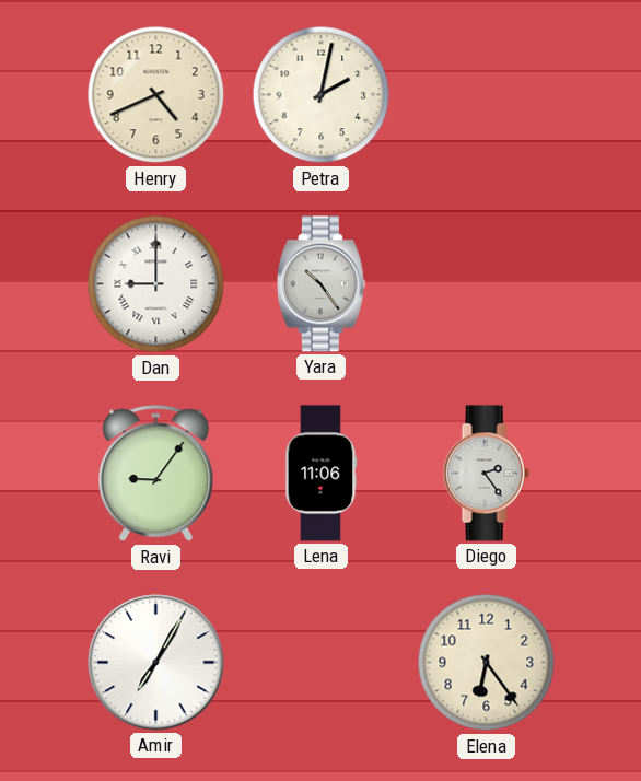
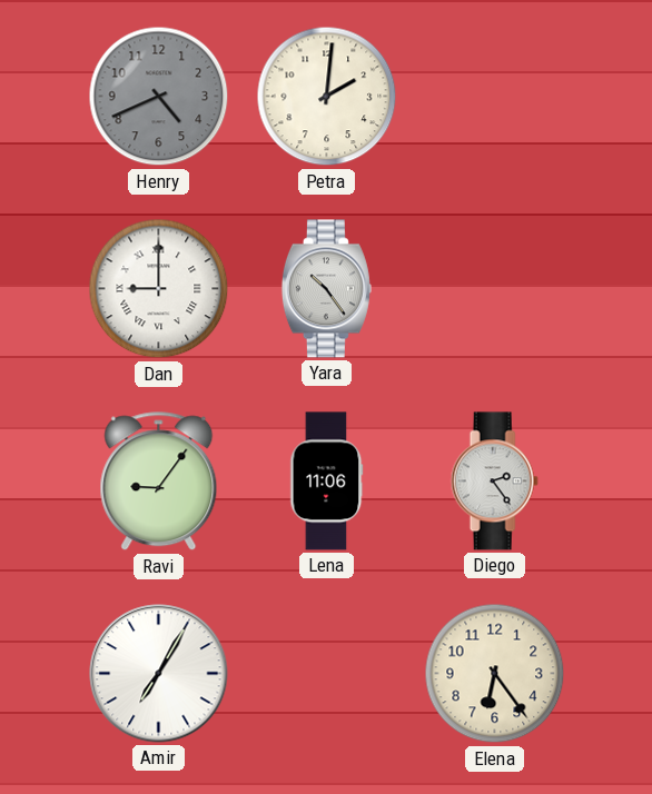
Henry dial: cream -> grey
Petra: 2:02 -> 2:01
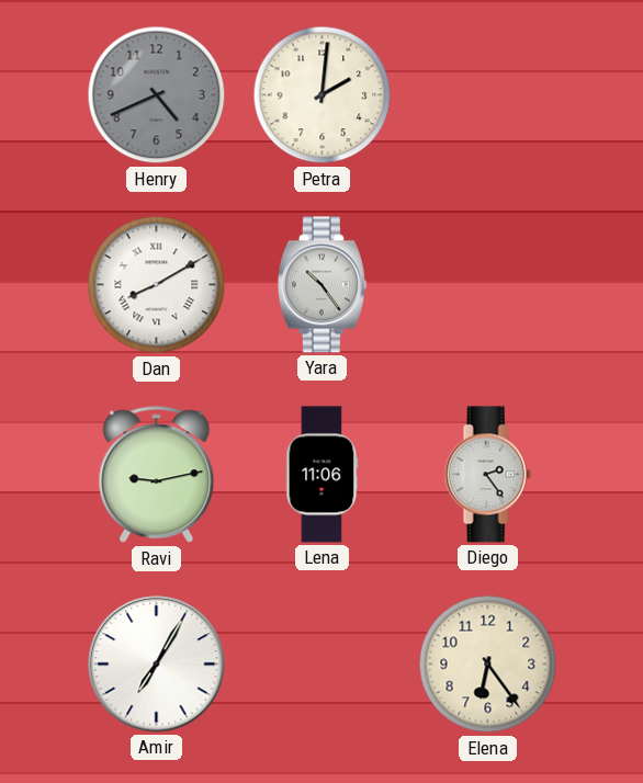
Dan: 9:00 -> 8:10
Ravi: 9:06 -> 9:13
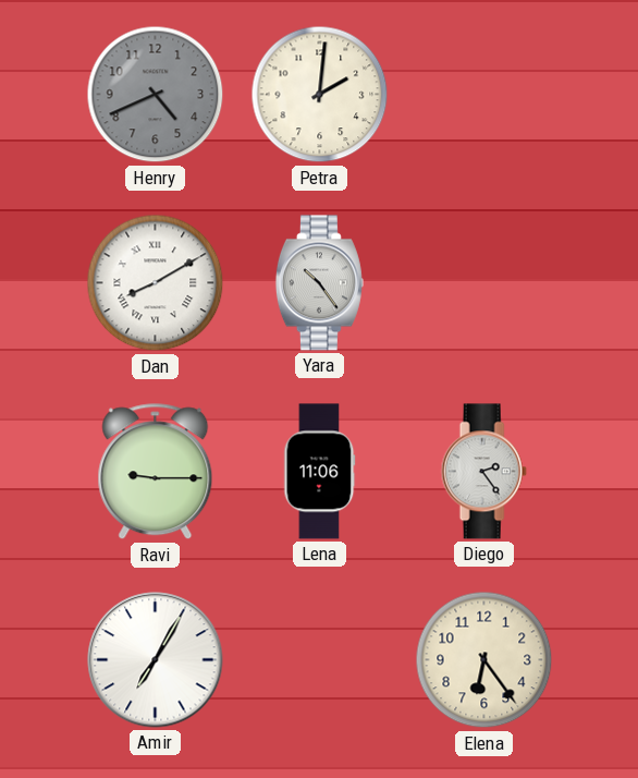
Ravi: 9:13 -> 9:15
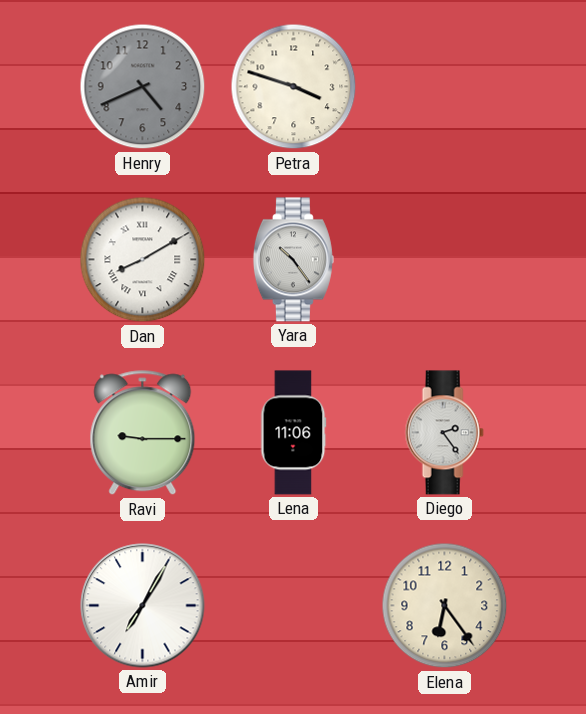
Petra: 2:01 -> 3:48
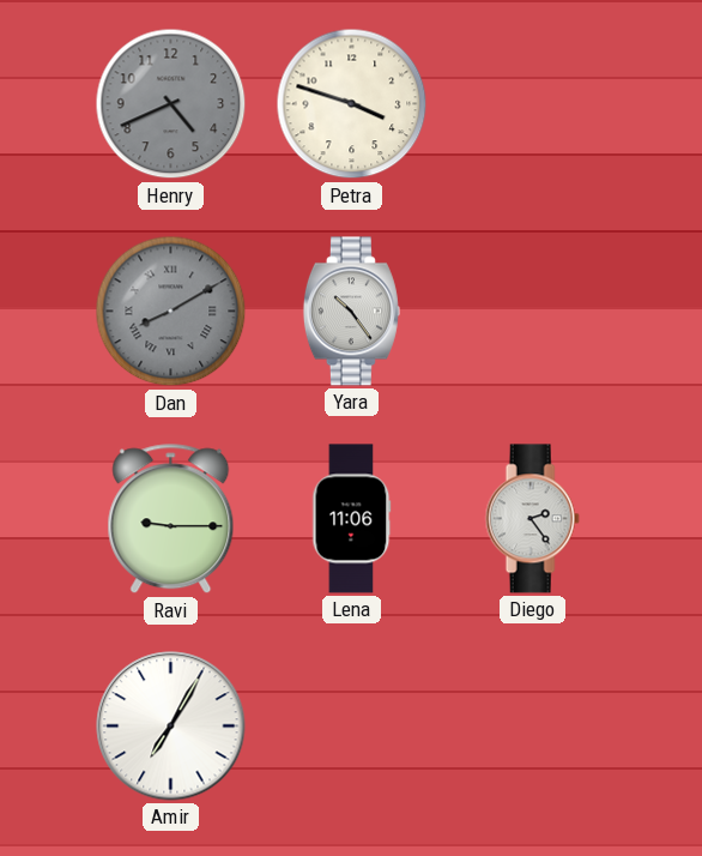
Dan dial: white -> grey
Elena: 6:24 -> none
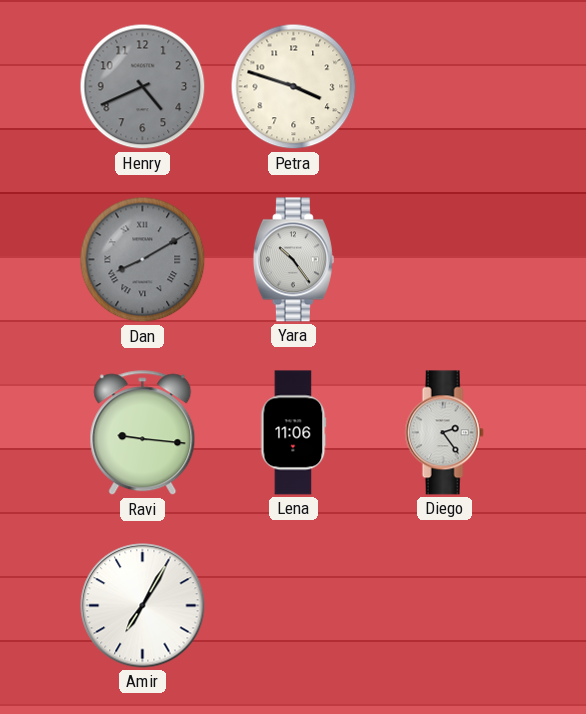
Ravi: 9:15 -> 9:16
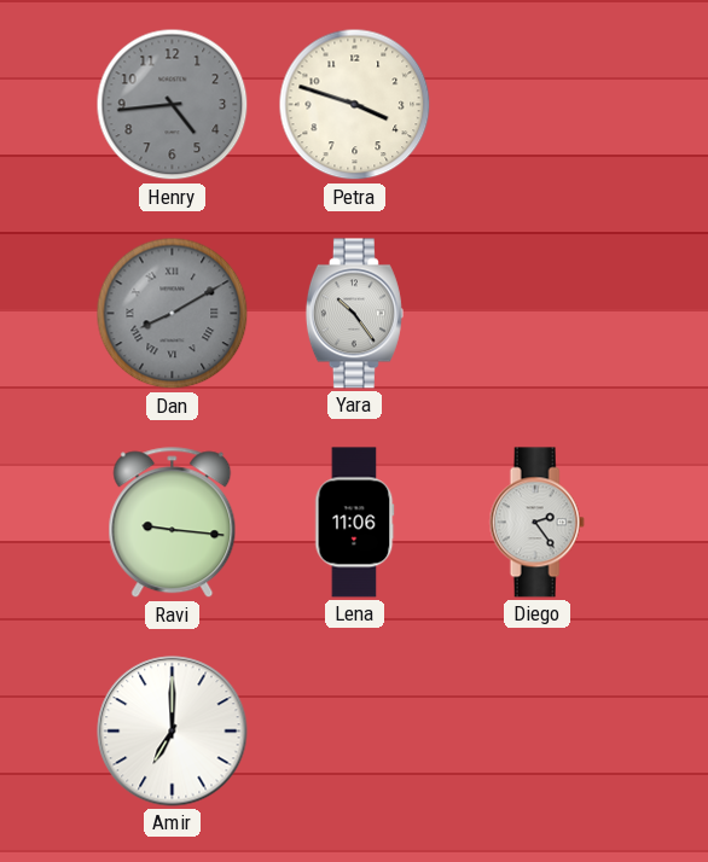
Henry: 4:41 -> 4:44
Amir: 7:05 -> 7:00
